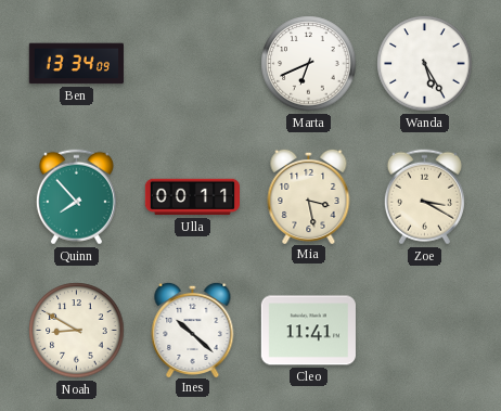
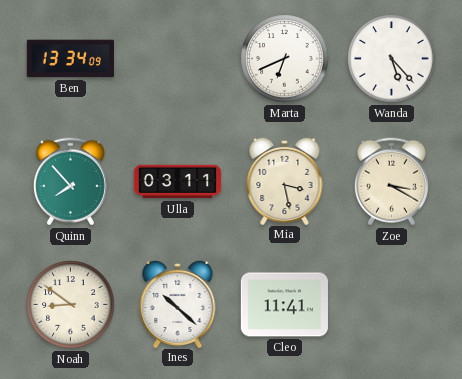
Wanda: 5:25 -> 5:23
Ulla: 00:11 -> 03:11
Noah: 8:50 -> 8:51
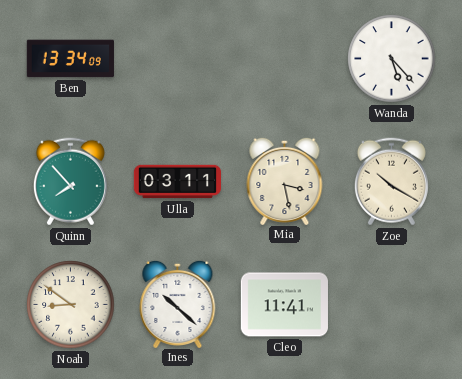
Marta: 6:41 -> none
Zoe: 3:20 -> 10:20
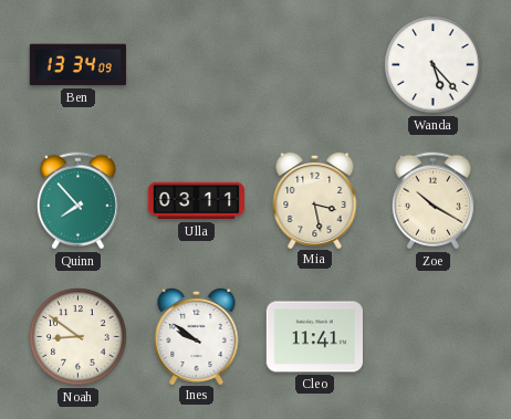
Ines: 10:22 -> 9:51
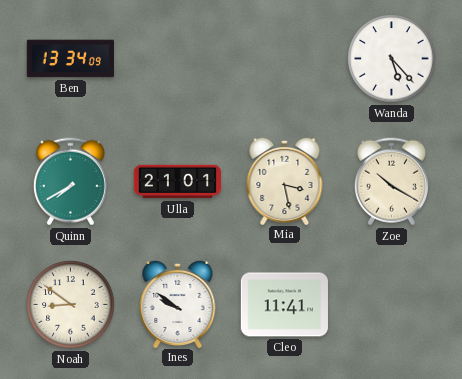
Quinn: 7:53 -> 7:40
Ulla: 03:11 -> 21:01
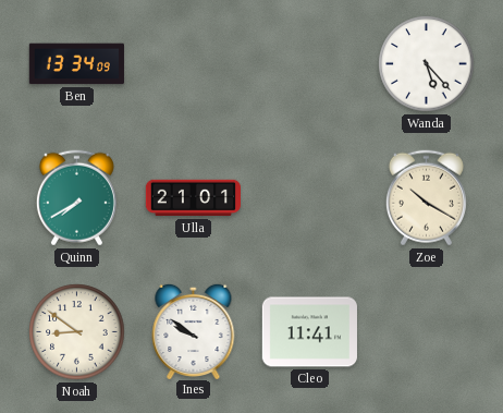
Mia: 3:28 -> none
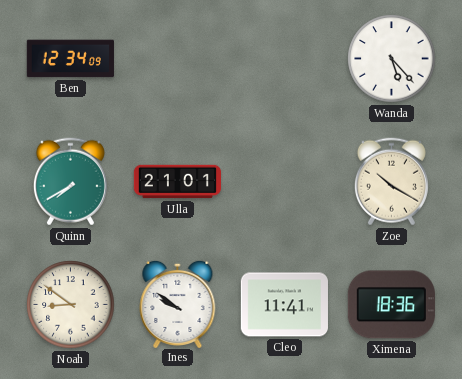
Ben: 13:34 -> 12:34
Ximena: none -> 18:36
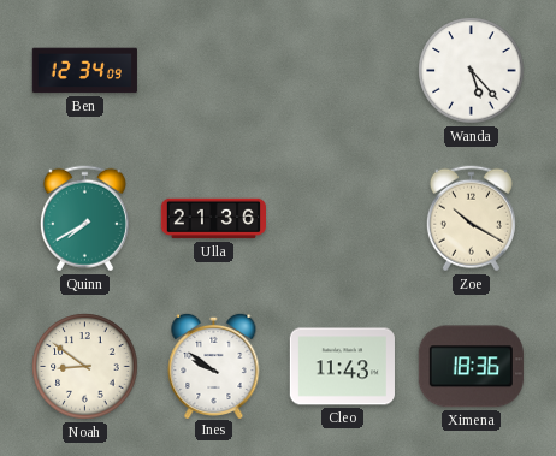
Ulla: 21:01 -> 21:36
Cleo: 11:41 -> 11:43
